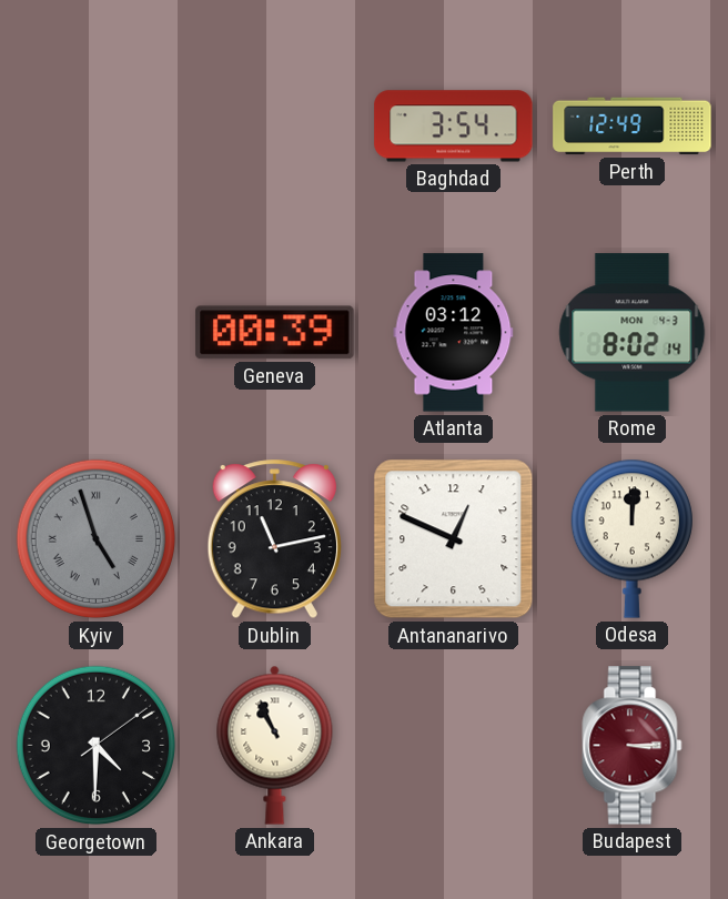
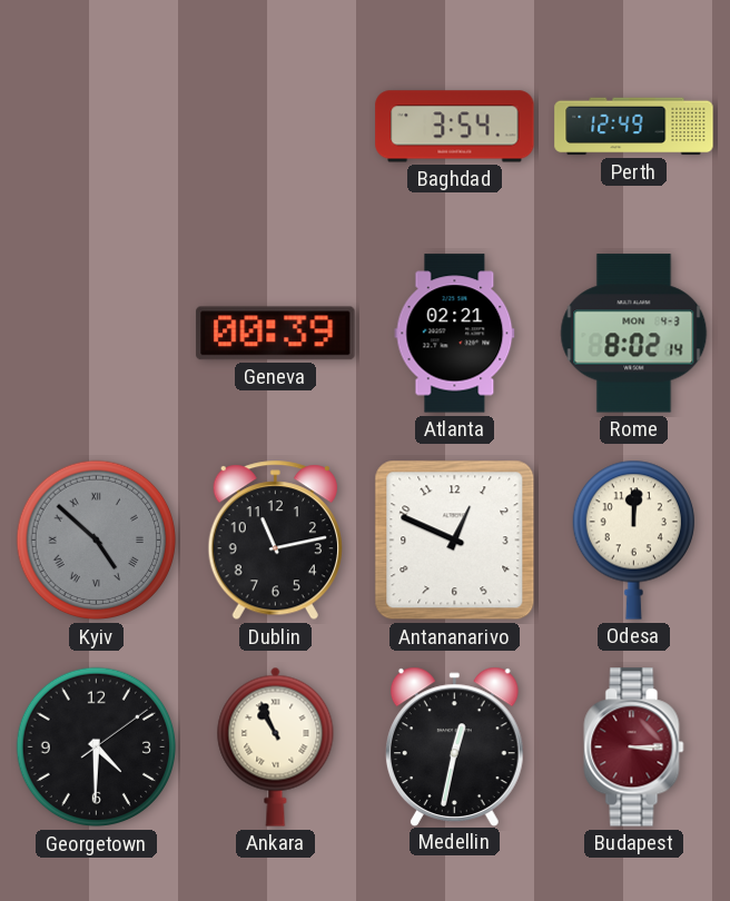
Atlanta: 03:12 -> 02:21
Kyiv: 4:57 -> 4:52
Medellin: none -> 12:32
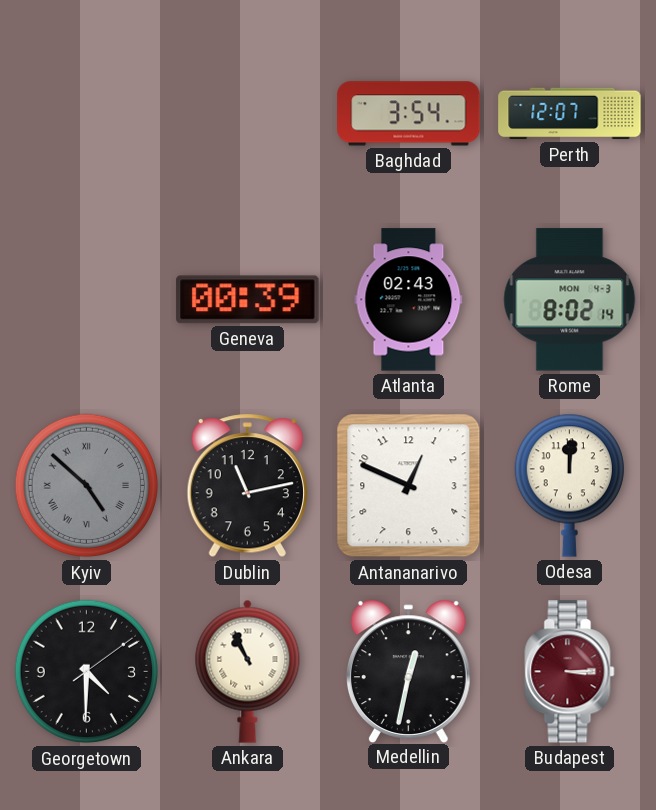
Perth: 12:49 -> 12:07
Atlanta: 02:21 -> 02:43
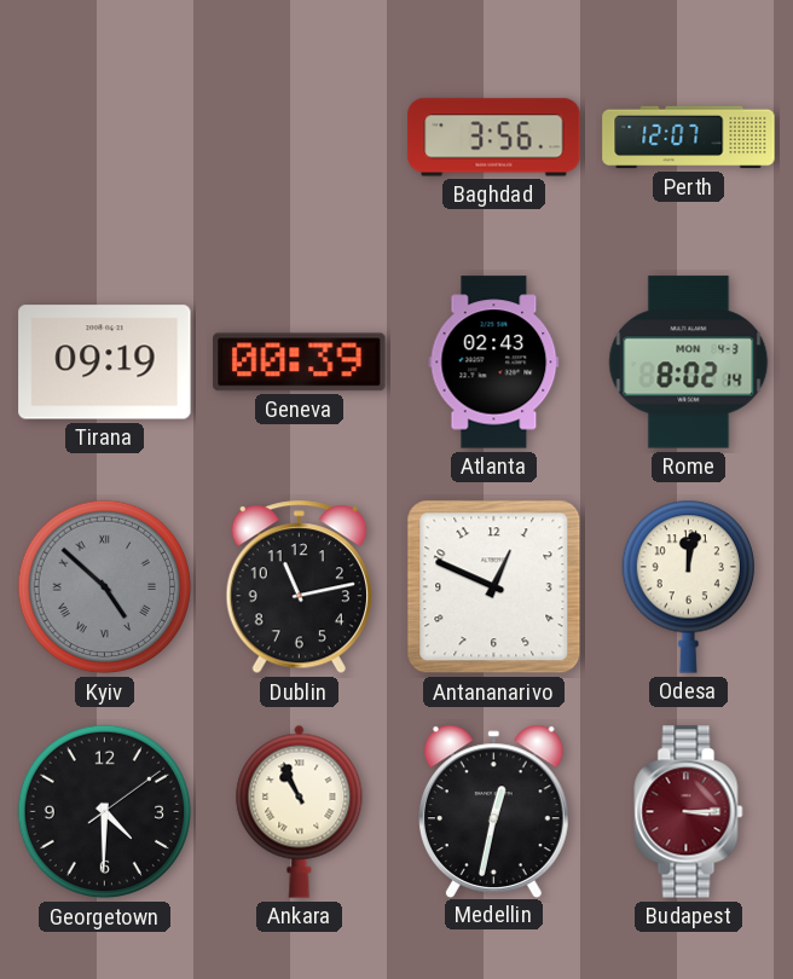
Baghdad: 3:54 -> 3:56
Tirana: none -> 09:19
Odesa: 12:01 -> 12:02
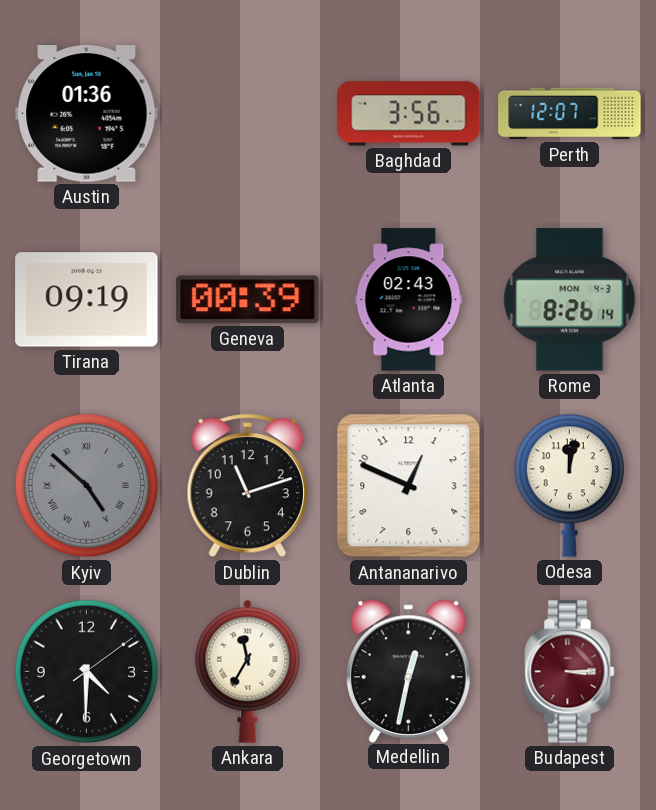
Austin: none -> 01:36
Rome: 8:02 -> 8:26
Dublin: 11:13 -> 11:12
Ankara: 10:56 -> 11:35
